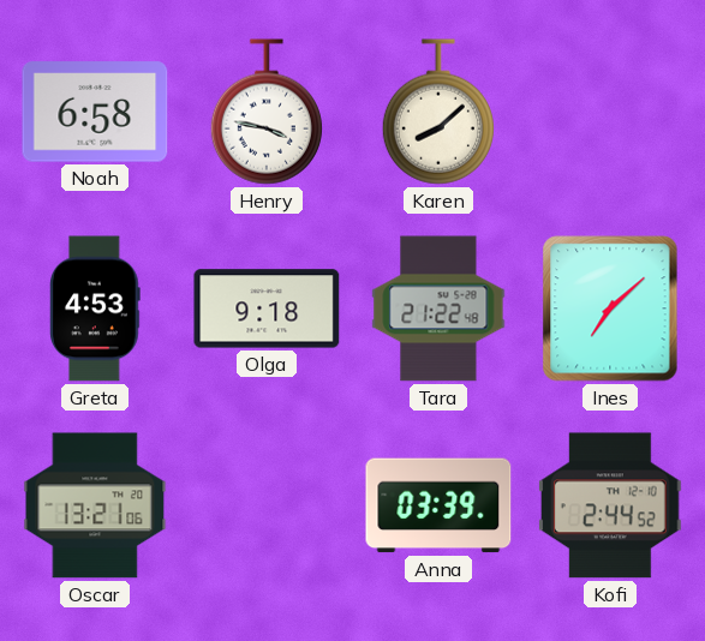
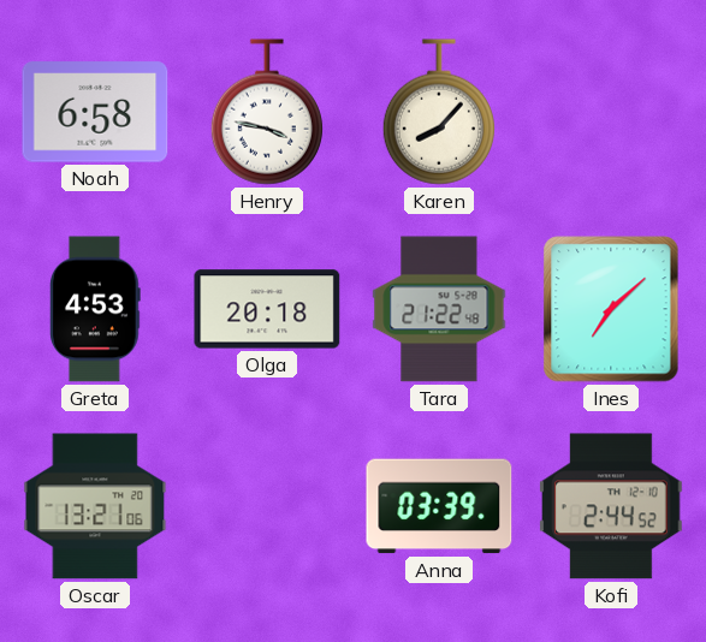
Karen: 8:08 -> 8:07
Olga: 9:18 -> 20:18
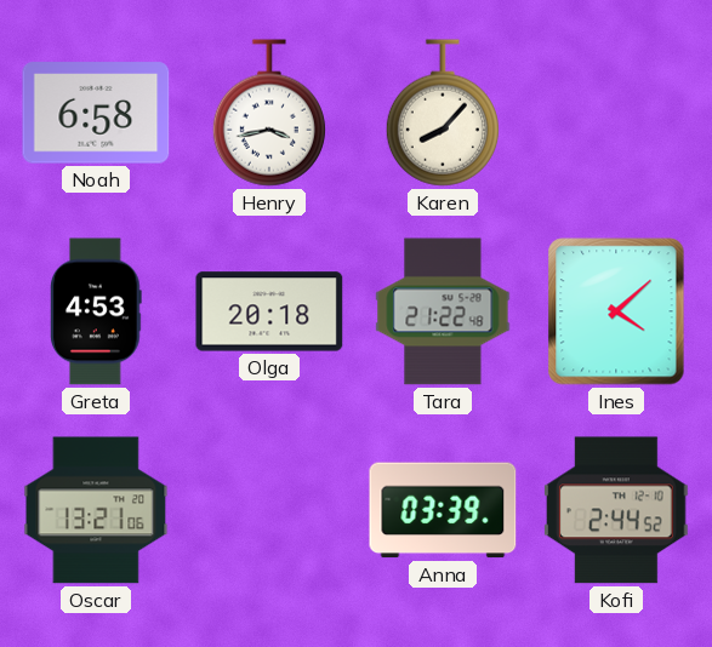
Henry: 3:47 -> 3:43
Ines: 7:08 -> 4:08
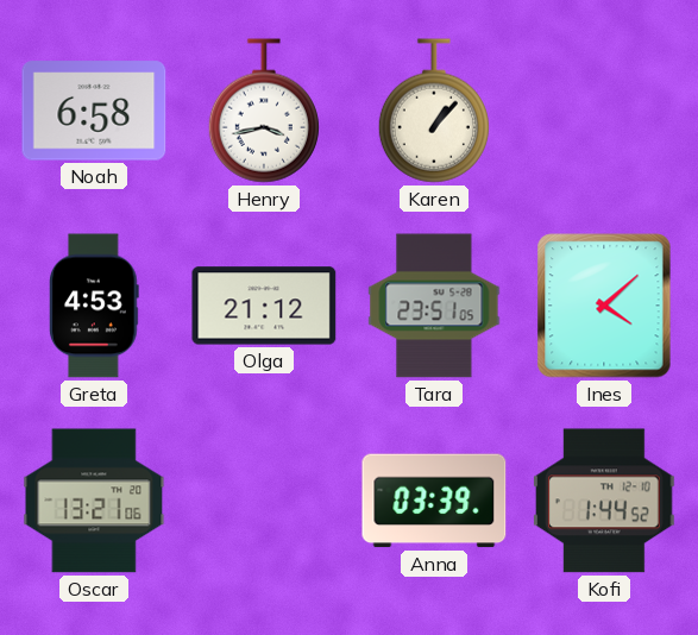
Karen: 8:07 -> 1:07
Olga: 20:18 -> 21:12
Tara: 21:22 -> 23:51
Kofi: 2:44 -> 1:44
